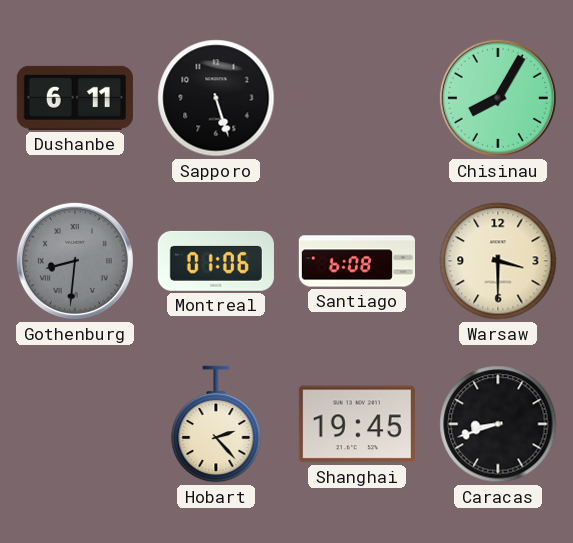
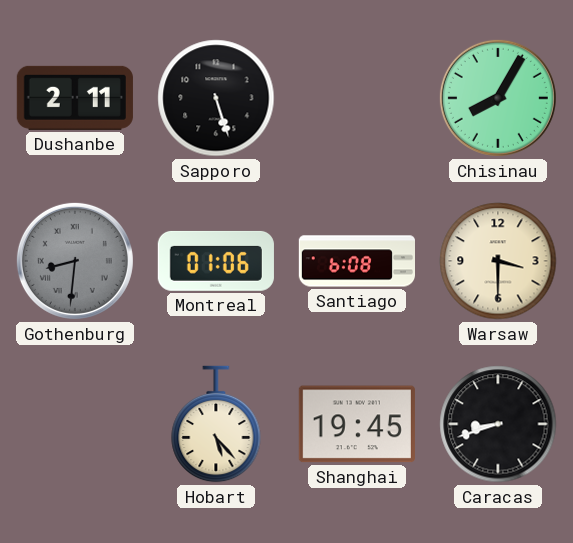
Dushanbe: 6:11 -> 2:11
Hobart: 2:23 -> 5:23
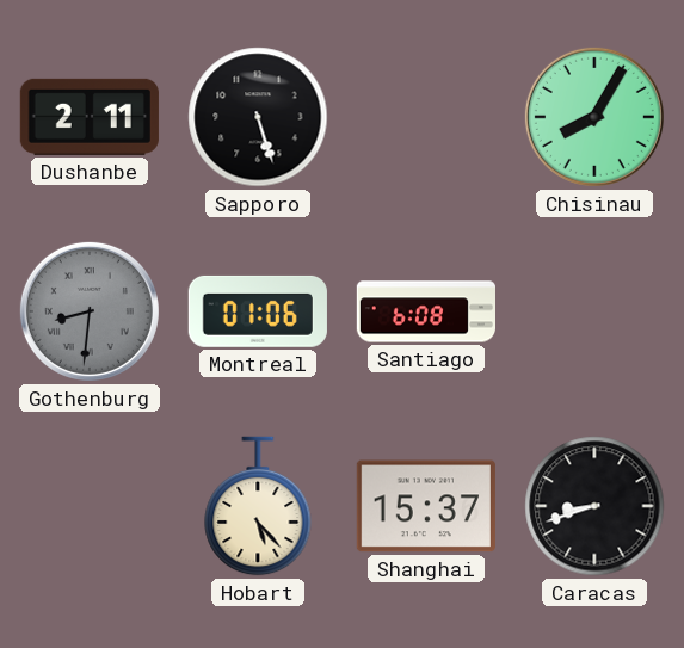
Warsaw: 3:30 -> none
Shanghai: 19:45 -> 15:37
